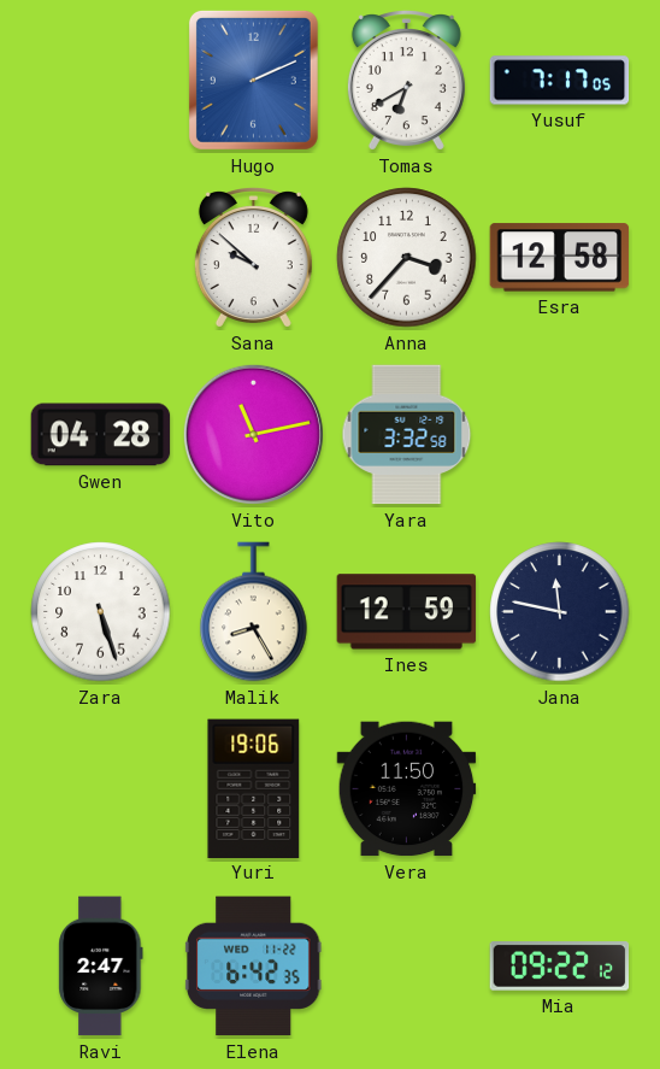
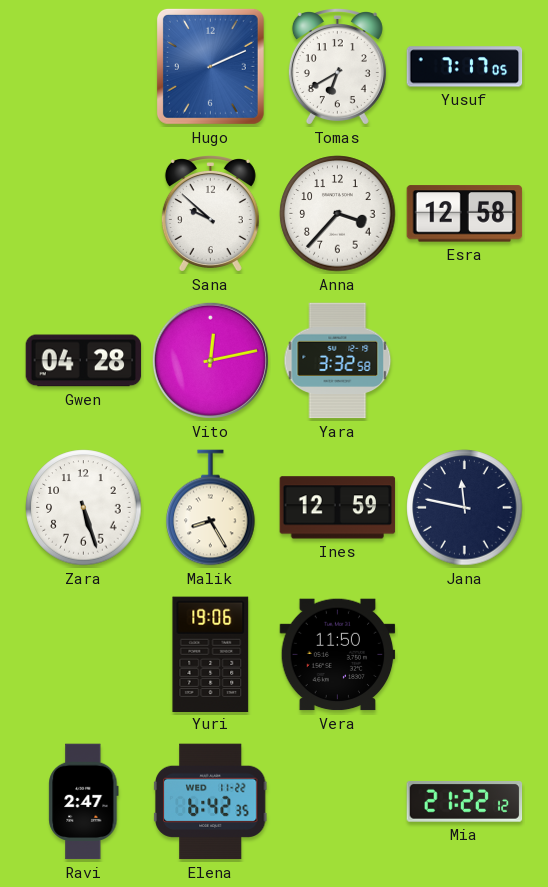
Vito: 11:13 -> 12:13
Mia: 09:22 -> 21:22
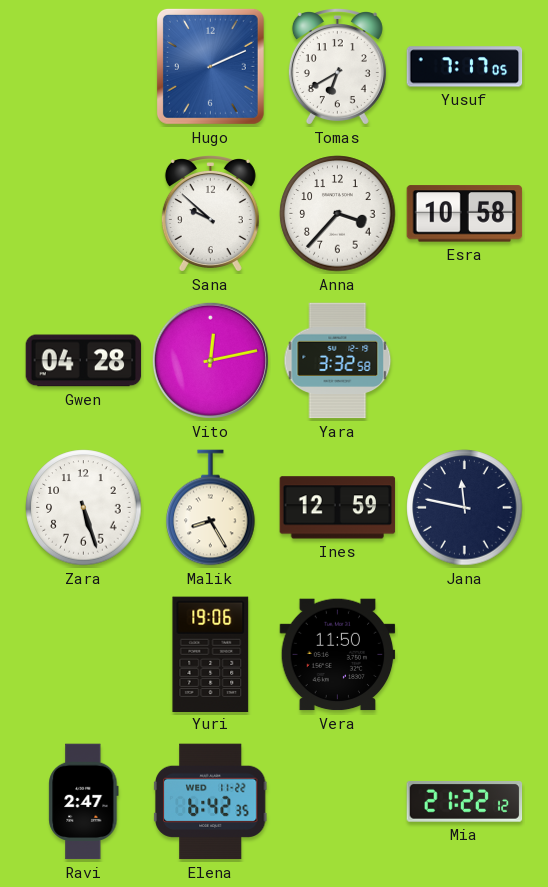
Esra: 12:58 -> 10:58
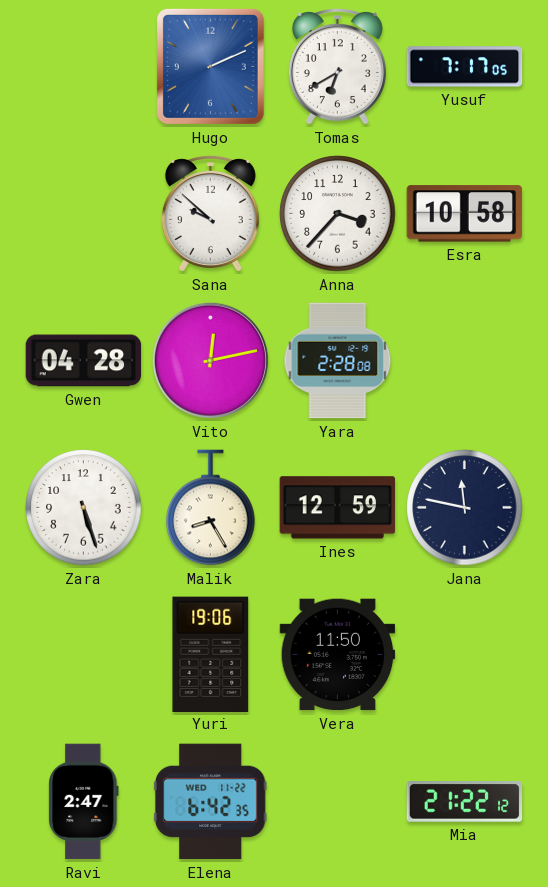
Yara: 3:32 -> 2:28
